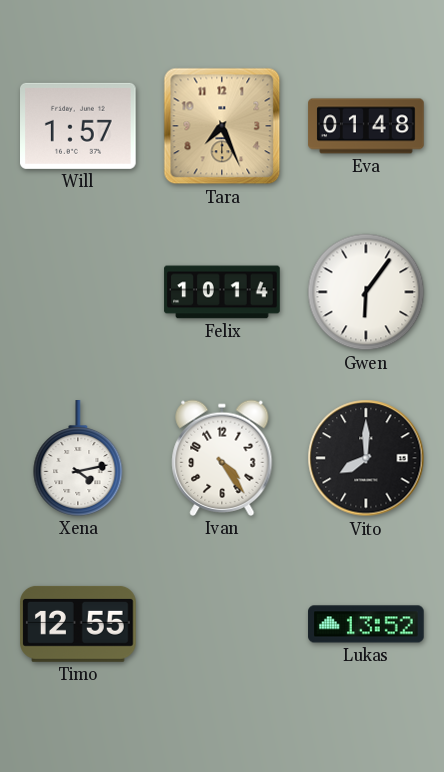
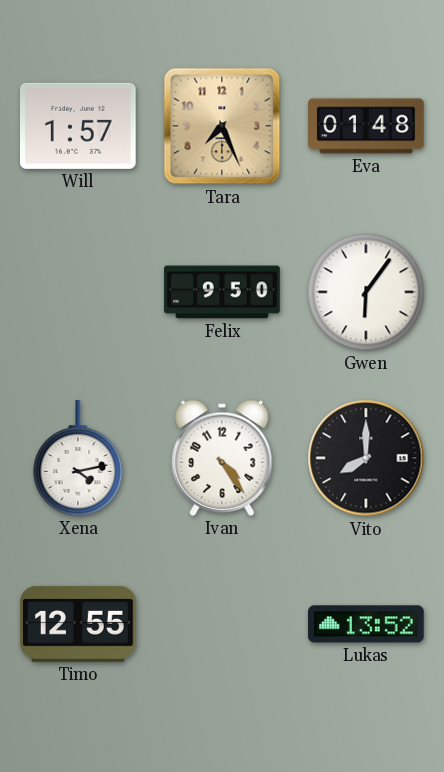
Felix: 10:14 -> 9:50
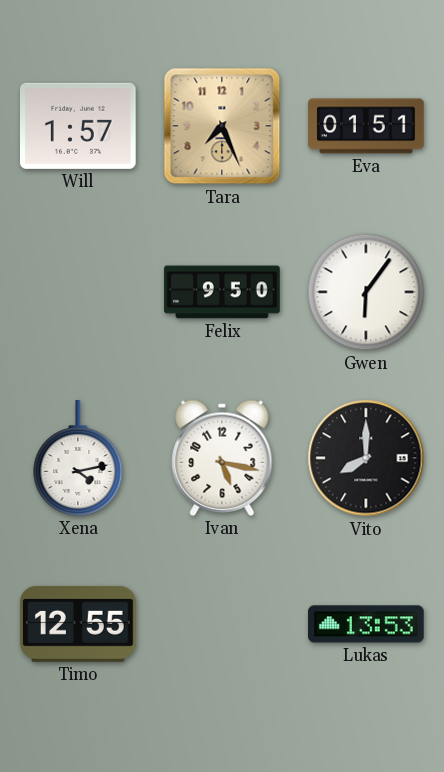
Eva: 01:48 -> 01:51
Ivan: 4:24 -> 5:17
Lukas: 13:52 -> 13:53
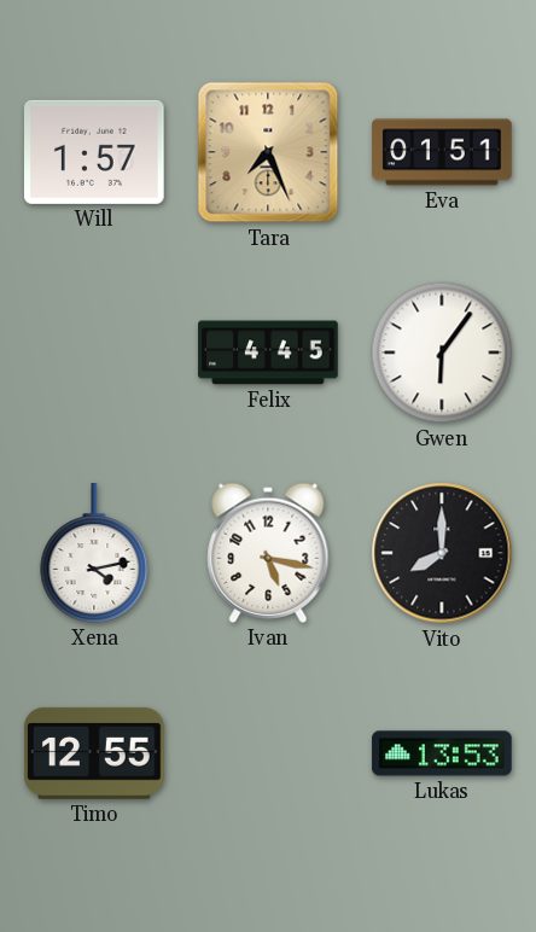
Felix: 9:50 -> 4:45
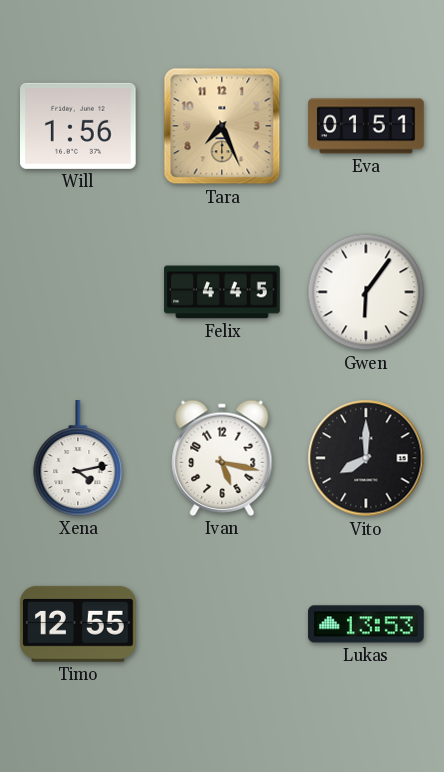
Will: 1:57 -> 1:56
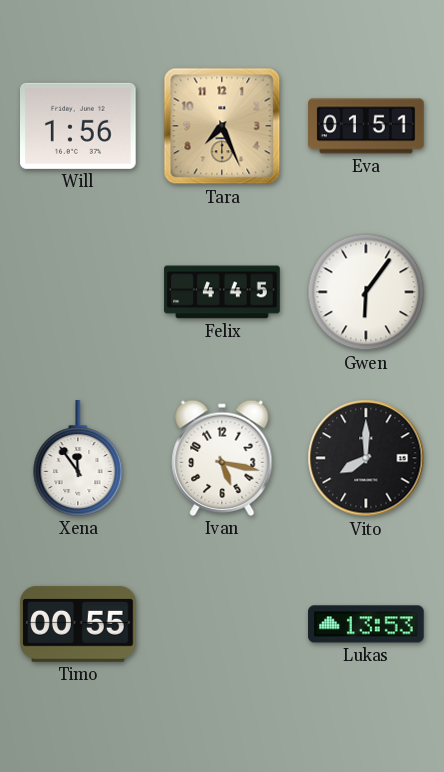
Xena: 4:13 -> 11:54
Timo: 12:55 -> 00:55
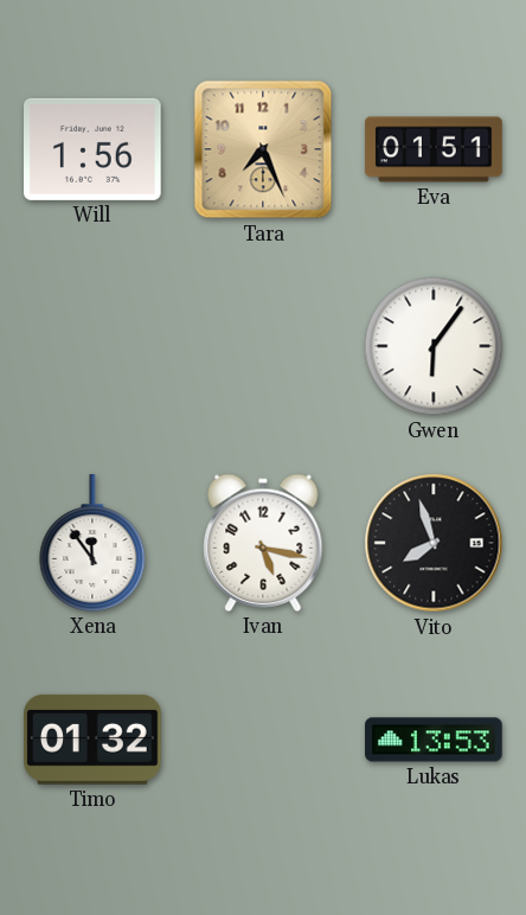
Felix: 4:45 -> none
Vito: 8:00 -> 7:57
Timo: 00:55 -> 01:32
